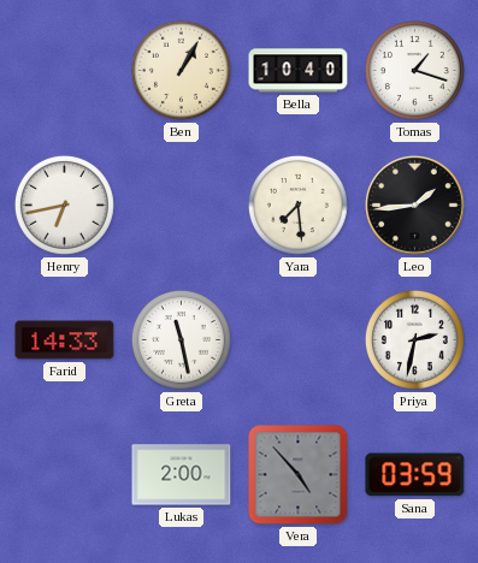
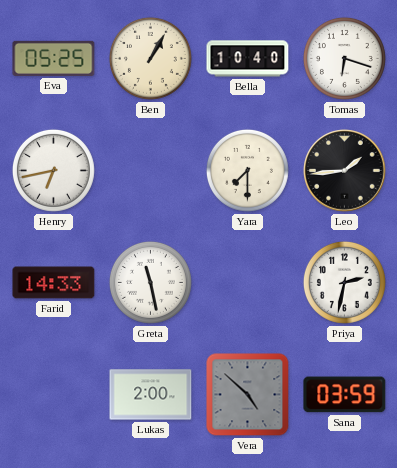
Eva: none -> 05:25
Tomas: 1:18 -> 6:18
Yara: 7:29 -> 7:30
Vera: 4:53 -> 4:52
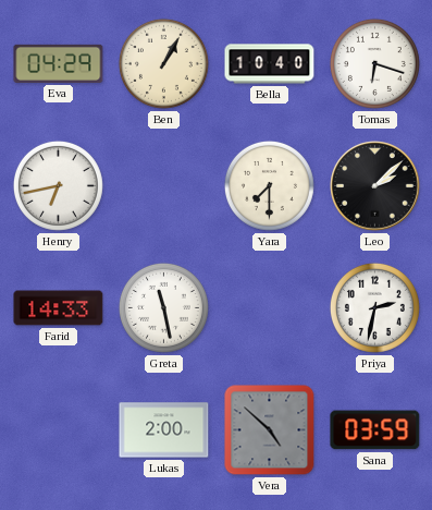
Eva: 05:25 -> 04:29
Leo: 1:44 -> 2:08
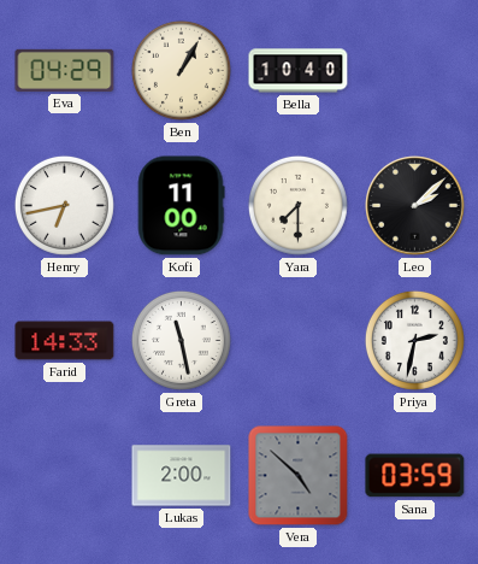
Tomas: 6:18 -> none
Kofi: none -> 11:00
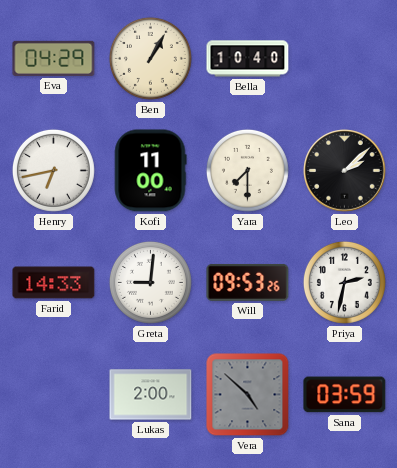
Greta: 11:28 -> 9:01
Will: none -> 09:53
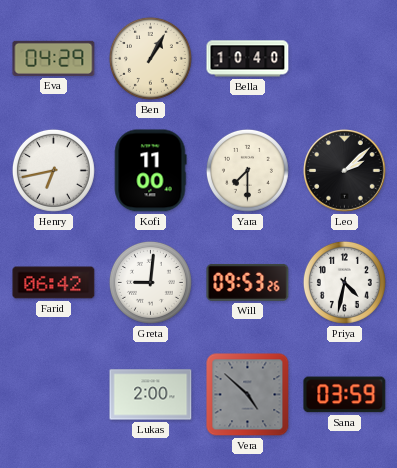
Farid: 14:33 -> 06:42
Priya: 2:32 -> 4:32
